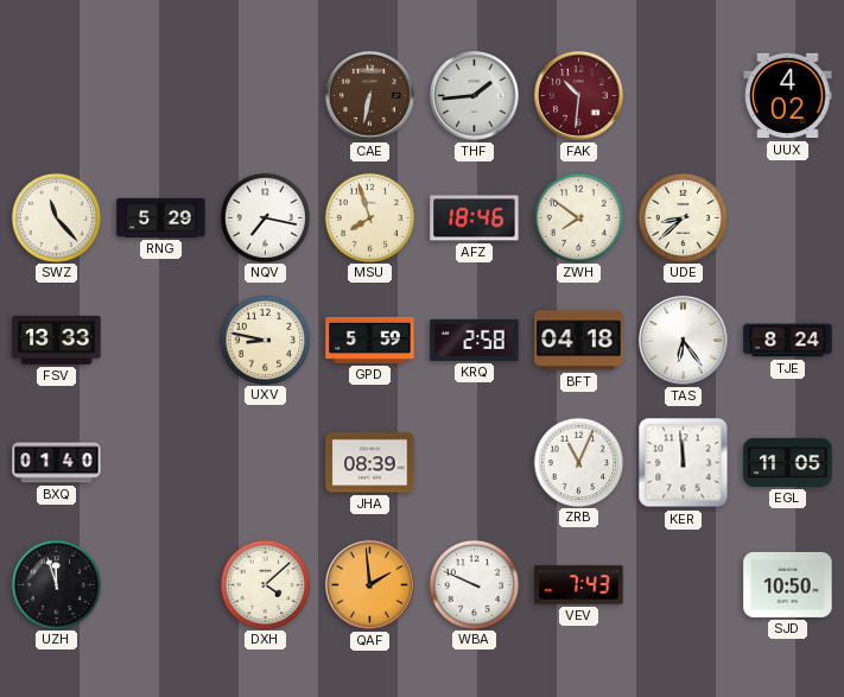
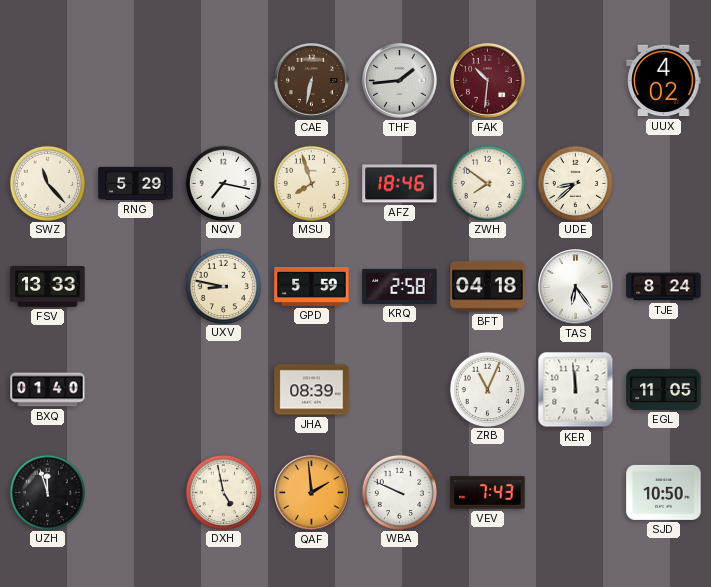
DXH: 4:08 -> 4:58
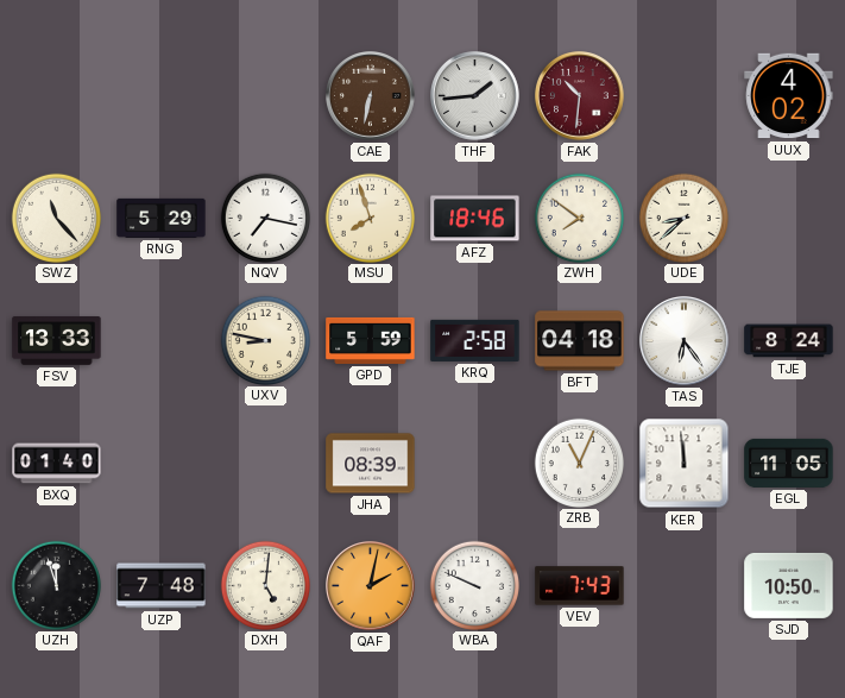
UZP: none -> 7:48
DXH: 4:58 -> 5:01
QAF: 1:59 -> 2:02
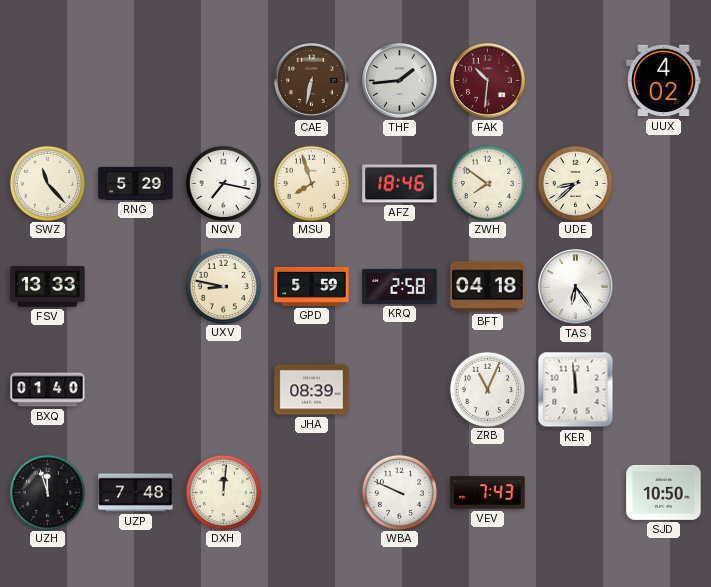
TJE: 8:24 -> none
EGL: 11:05 -> none
DXH: 5:01 -> 12:01
QAF: 2:02 -> none
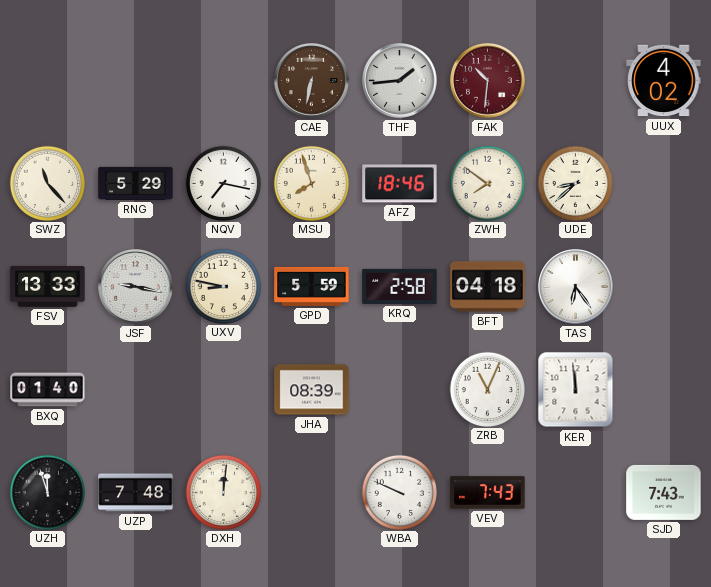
JSF: none -> 9:17
SJD: 10:50 -> 7:43
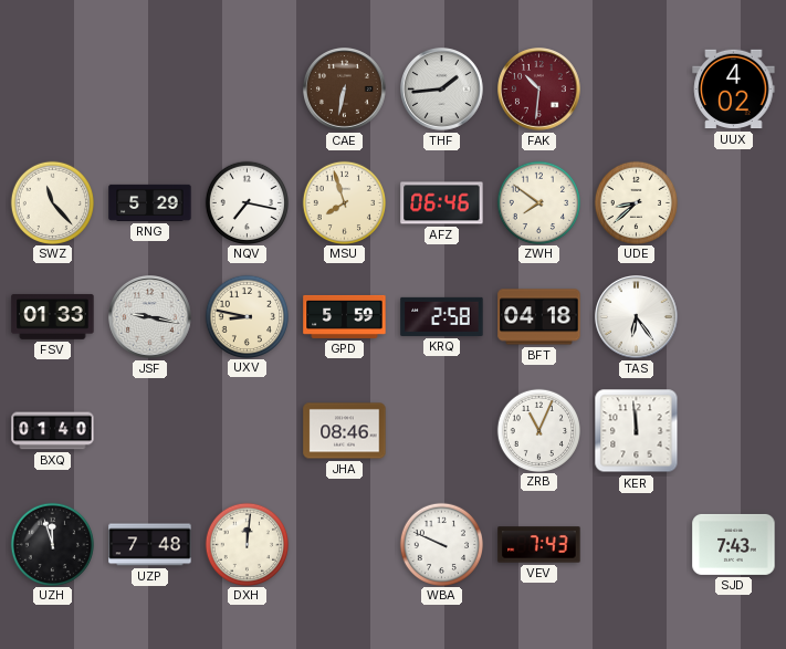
AFZ: 18:46 -> 06:46
FSV: 13:33 -> 01:33
JHA: 08:39 -> 08:46
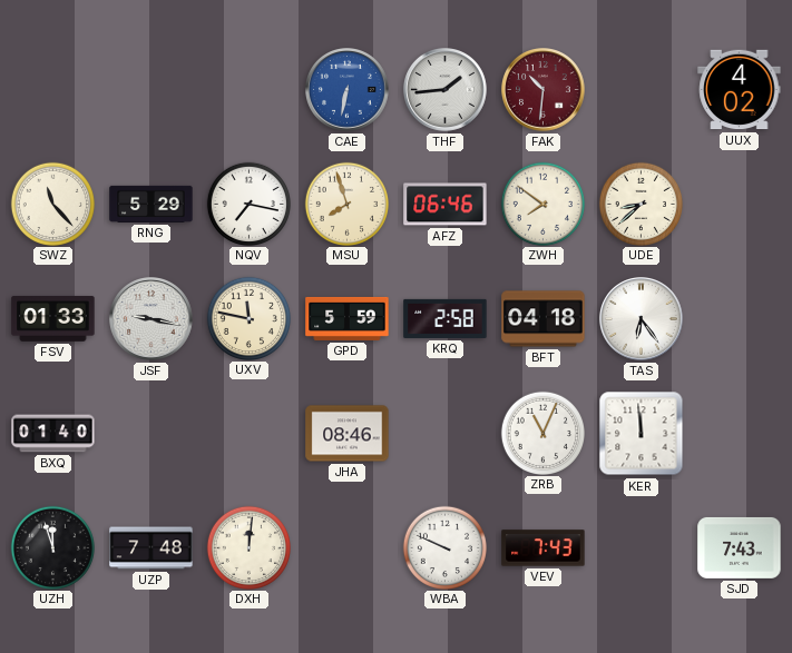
CAE dial: brown -> blue
UXV: 8:47 -> 11:47
